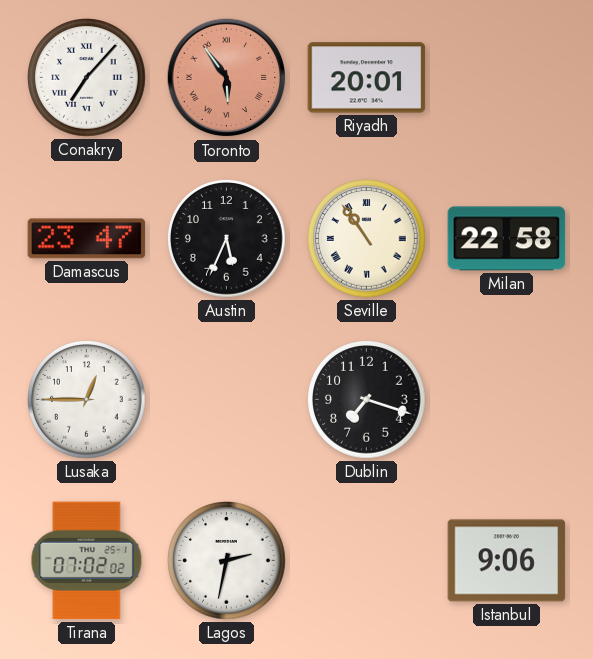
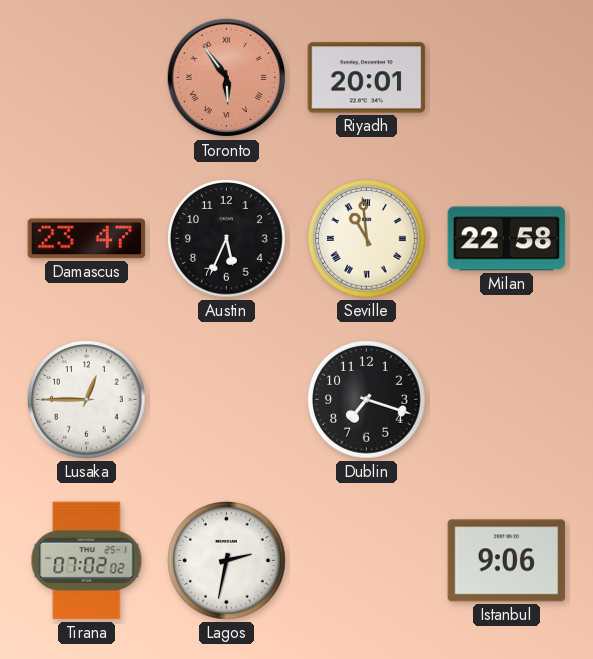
Conakry: 7:07 -> none
Seville: 10:54 -> 10:59
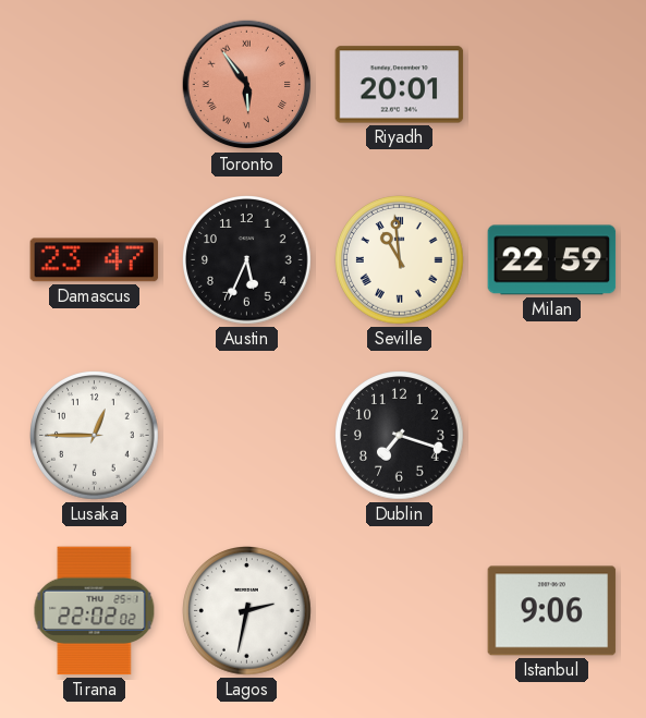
Milan: 22:58 -> 22:59
Tirana: 07:02 -> 22:02
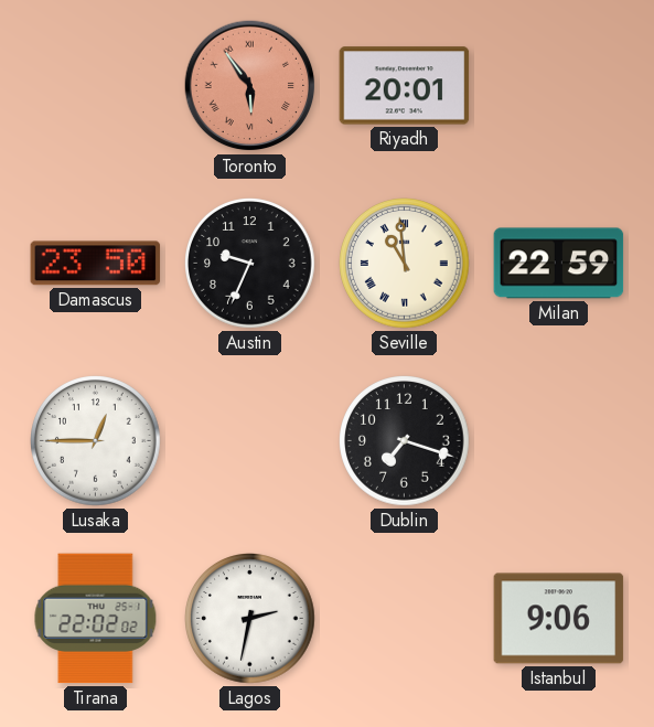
Damascus: 23:47 -> 23:50
Austin: 5:34 -> 9:34
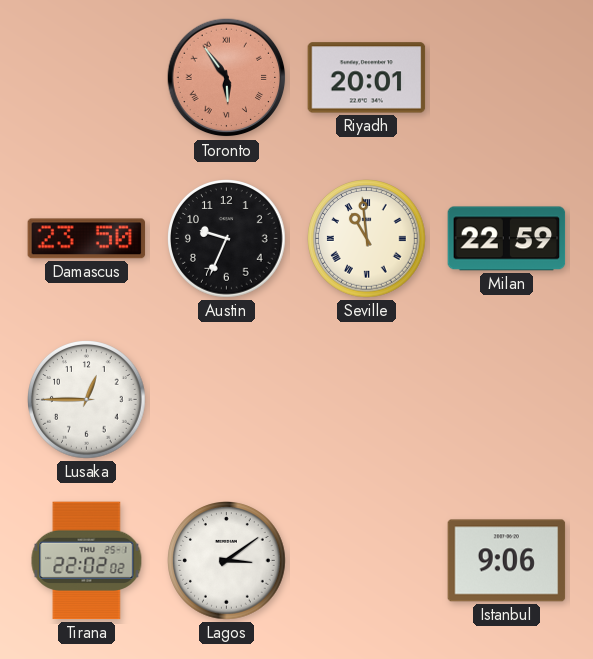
Dublin: 7:18 -> none
Lagos: 2:32 -> 3:09
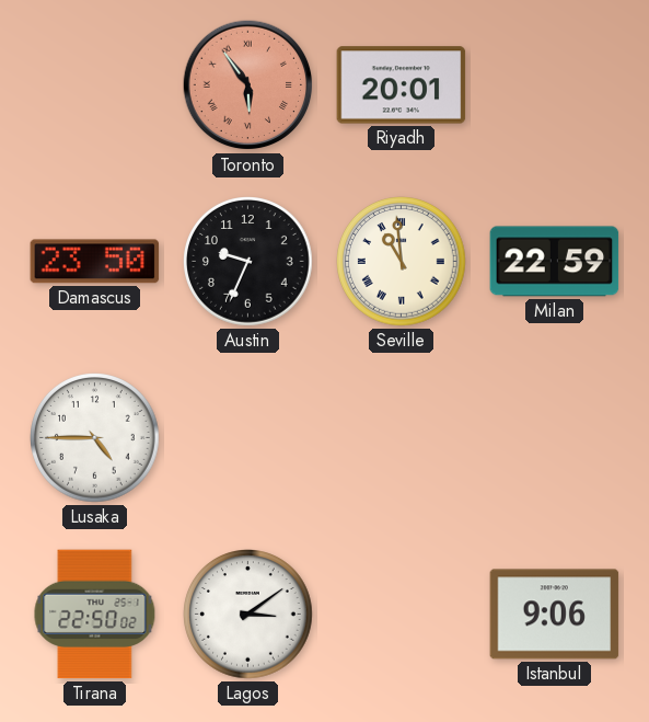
Lusaka: 12:45 -> 4:45
Tirana: 22:02 -> 22:50
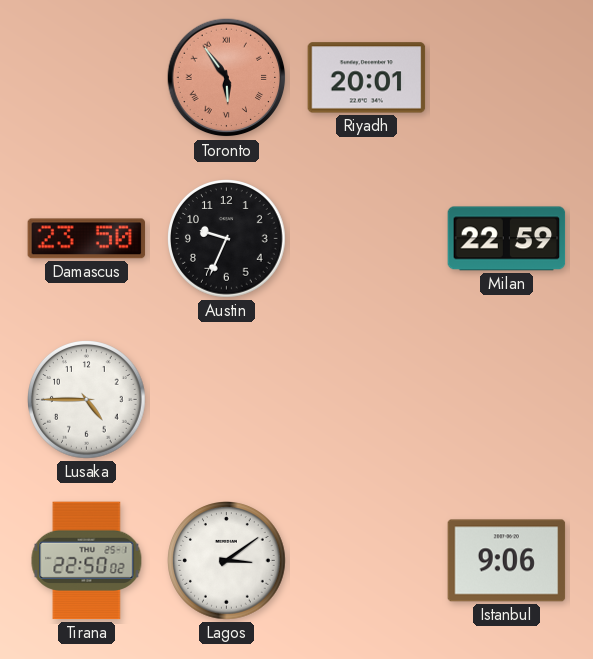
Seville: 10:59 -> none
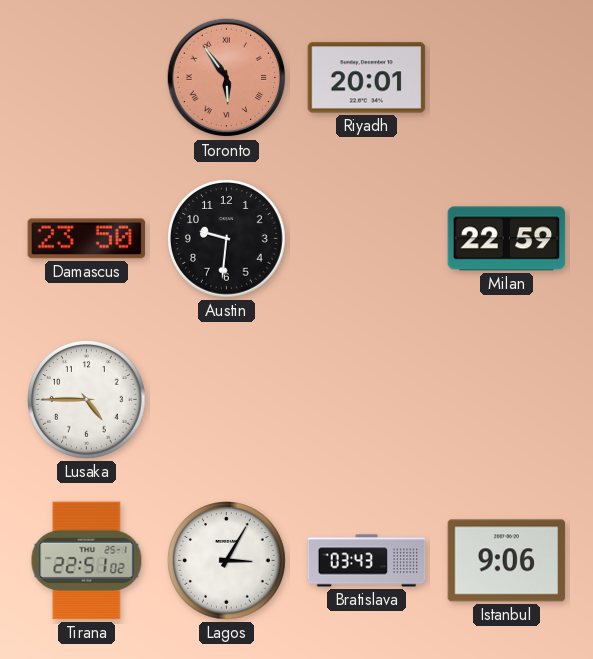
Austin: 9:34 -> 9:31
Tirana: 22:50 -> 22:51
Lagos: 3:09 -> 3:05
Bratislava: none -> 03:43
